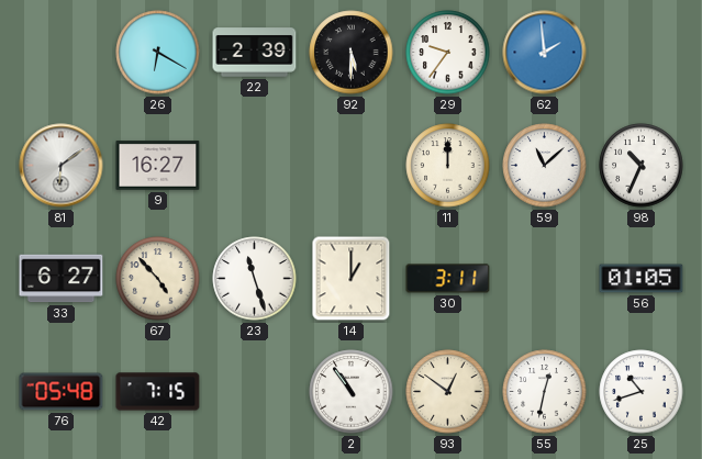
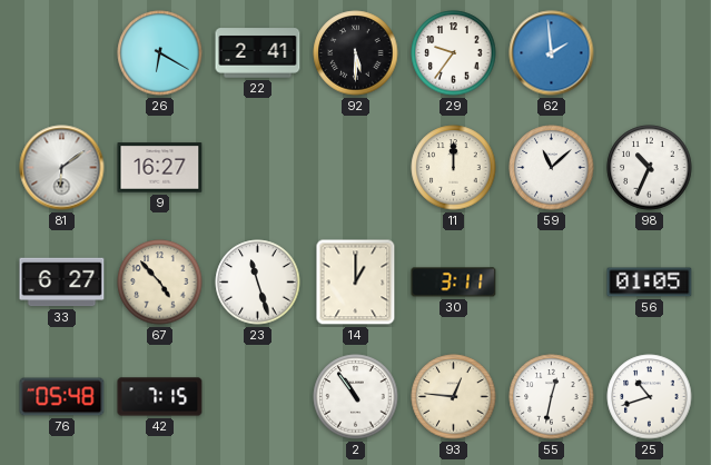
22: 2:39 -> 2:41
93: 12:51 -> 12:46
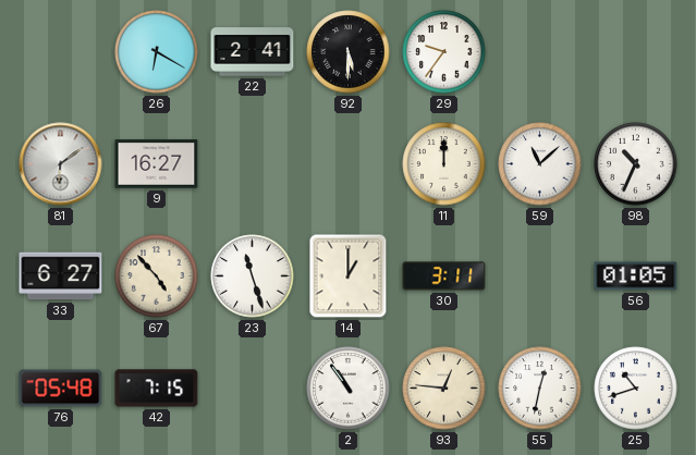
62: 1:59 -> none
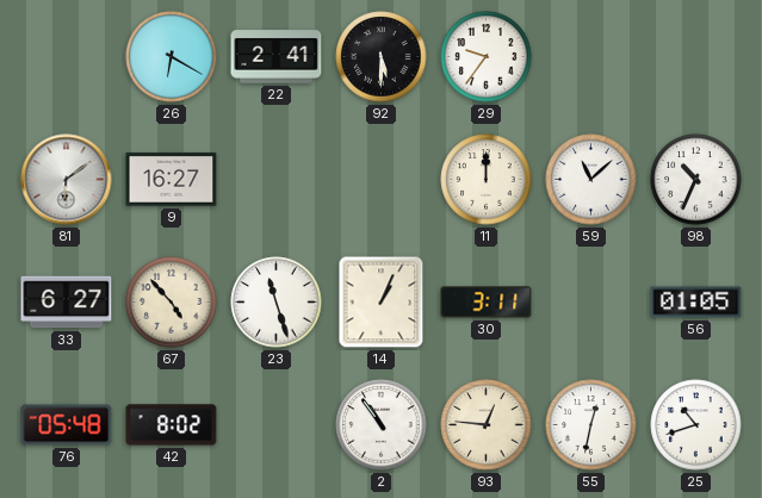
14: 1:00 -> 1:04
42: 7:15 -> 8:02
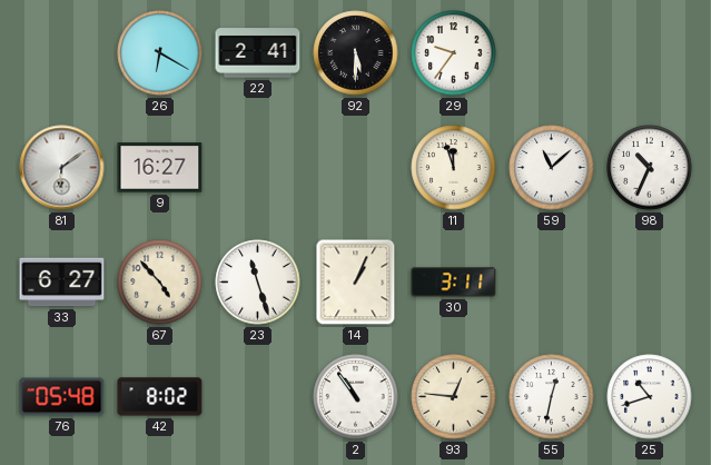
11: 12:00 -> 11:57
56: 01:05 -> none
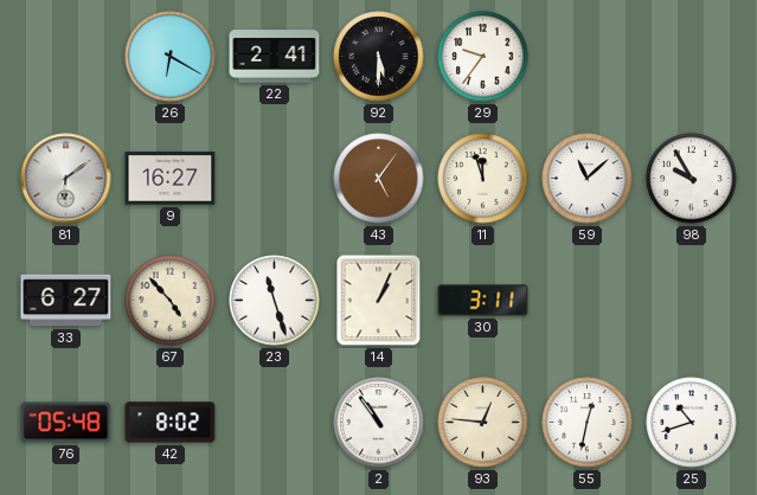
43: none -> 5:06
98: 10:34 -> 9:55
